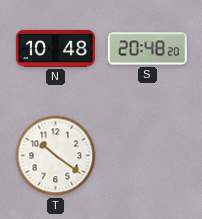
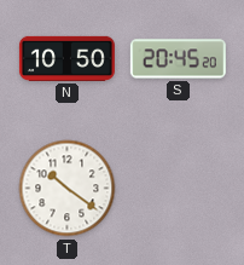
N: 10:48 -> 10:50
S: 20:48 -> 20:45
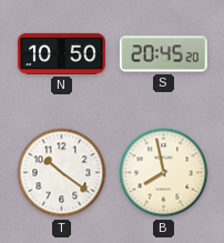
B: none -> 7:58
